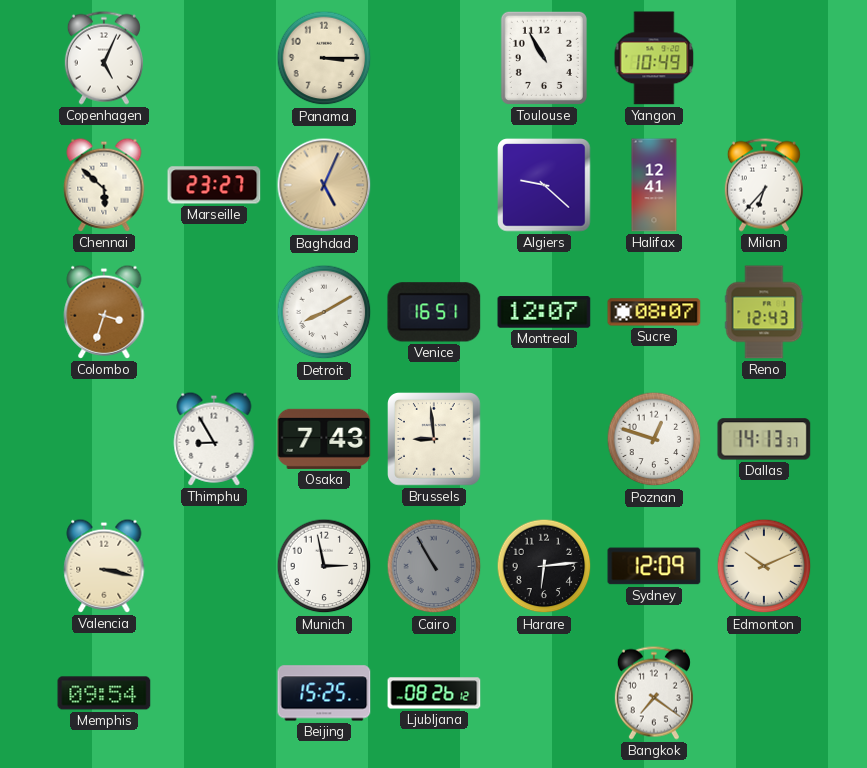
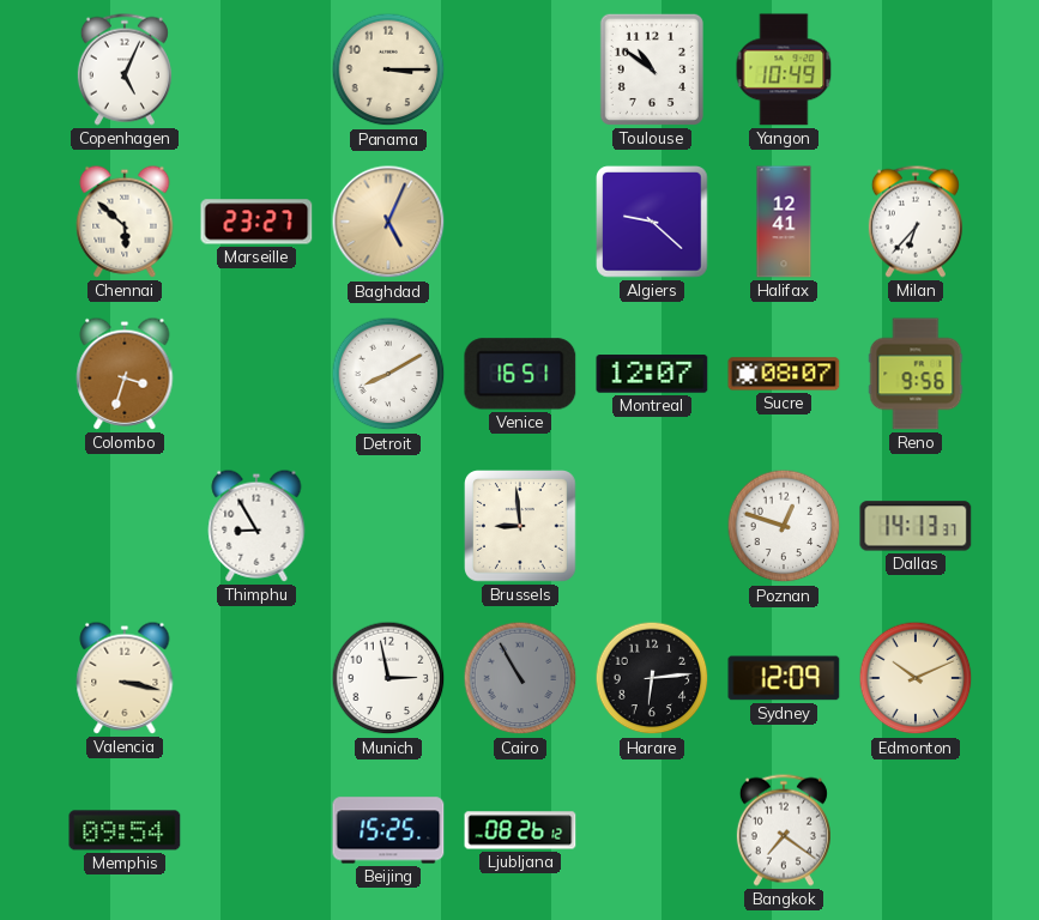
Toulouse: 10:55 -> 10:51
Reno: 12:43 -> 9:56
Osaka: 7:43 -> none
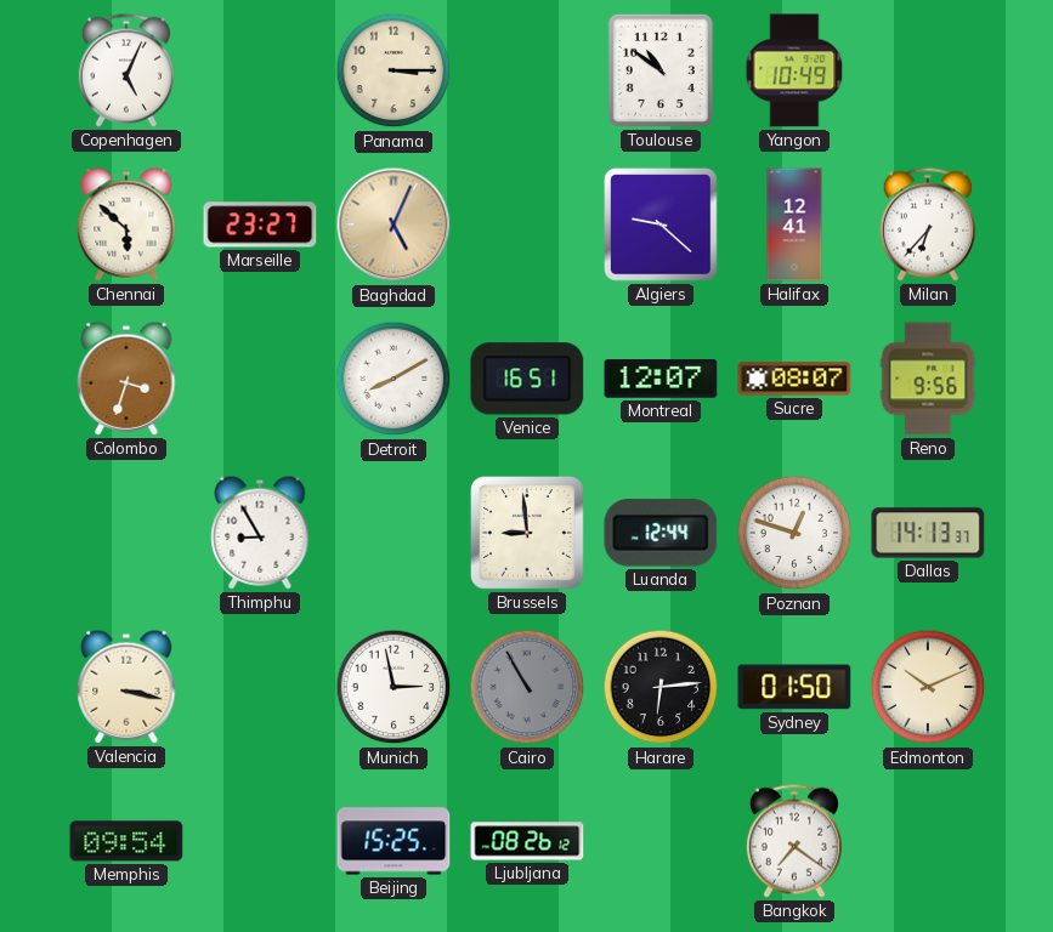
Luanda: none -> 12:44
Sydney: 12:09 -> 01:50
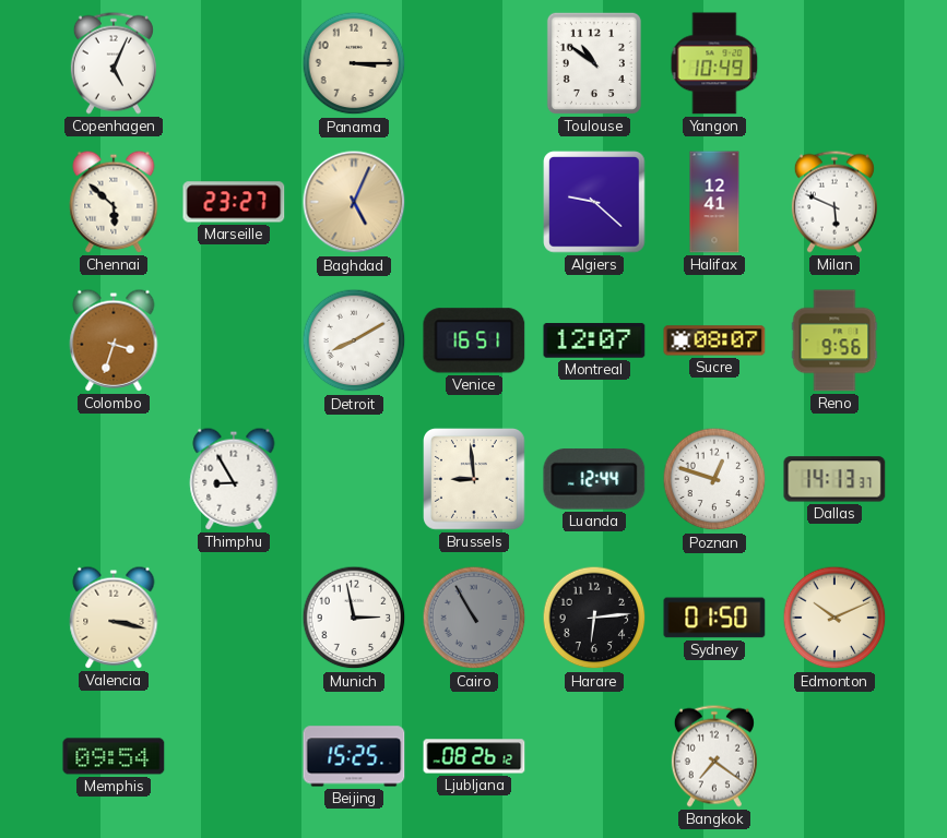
Milan: 6:37 -> 5:49
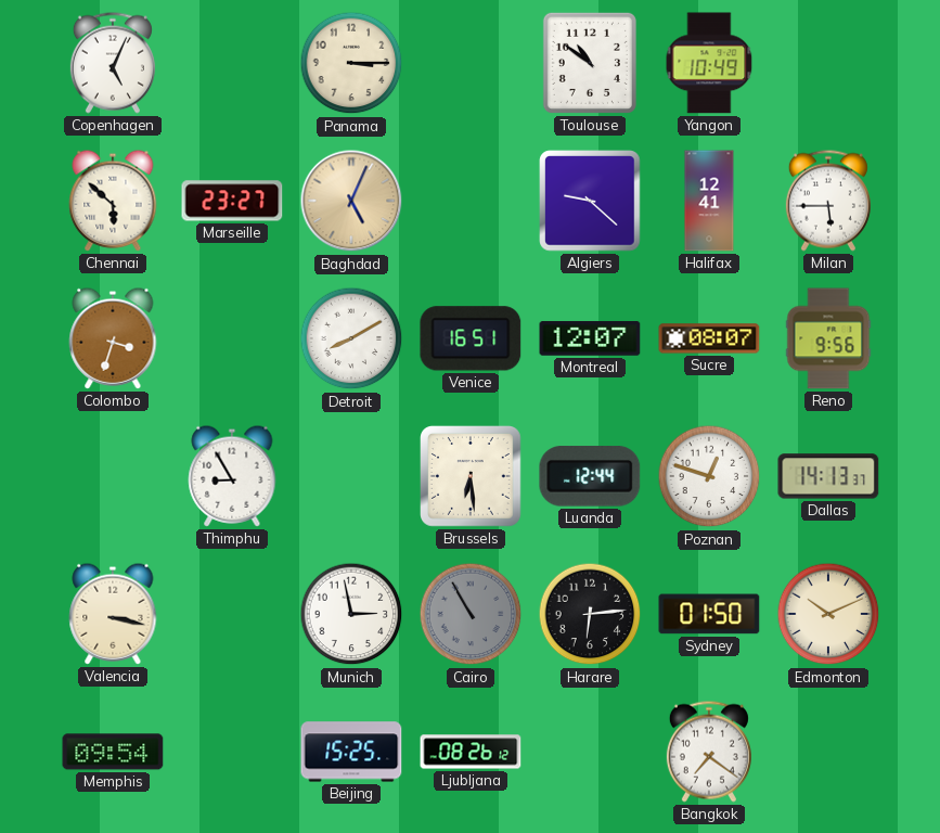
Milan: 5:49 -> 5:45
Brussels: 8:59 -> 6:29
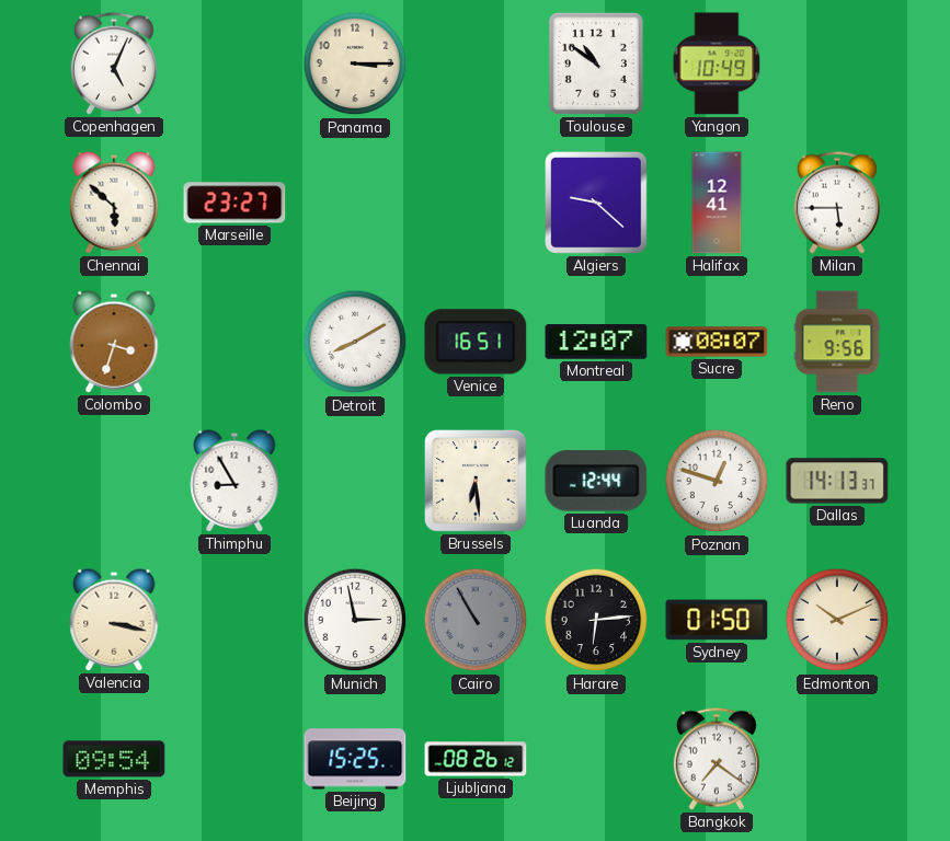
Baghdad: 5:04 -> none
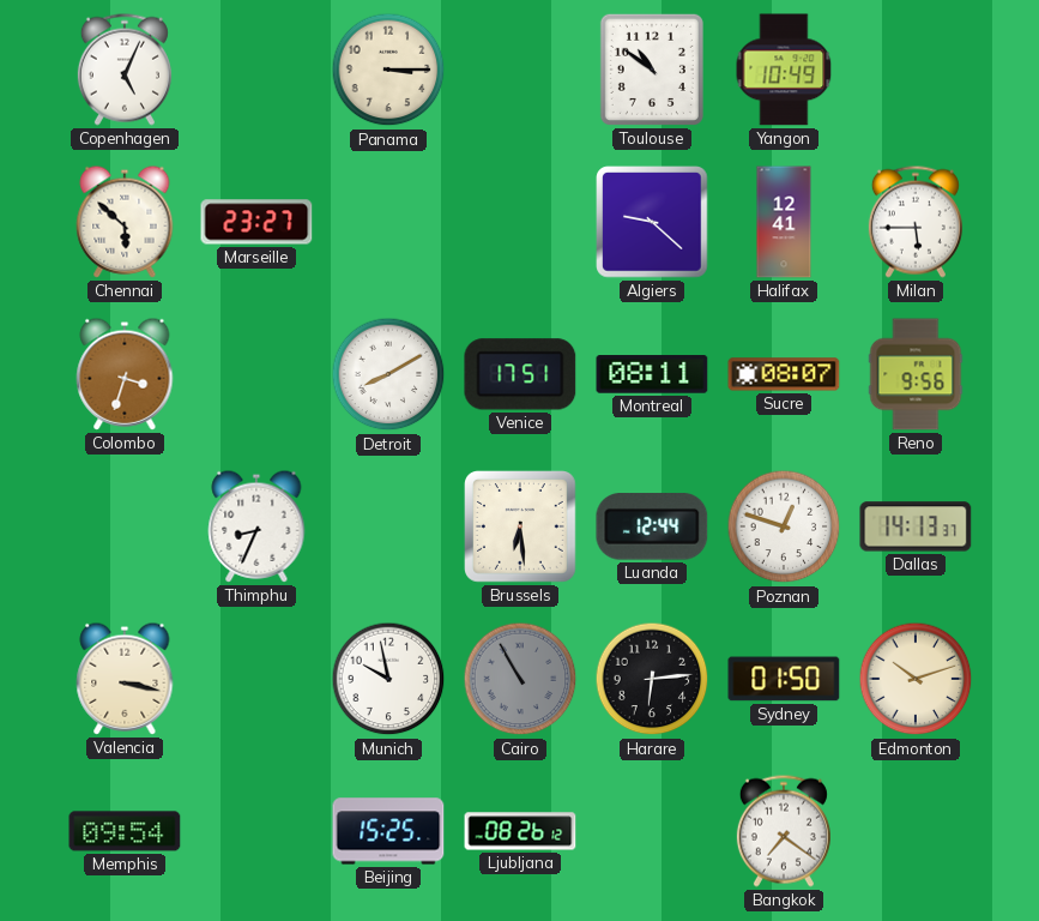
Venice: 16:51 -> 17:51
Montreal: 12:07 -> 08:11
Thimphu: 8:55 -> 8:34
Munich: 2:58 -> 9:58
Edmonton: 10:11 -> 10:12
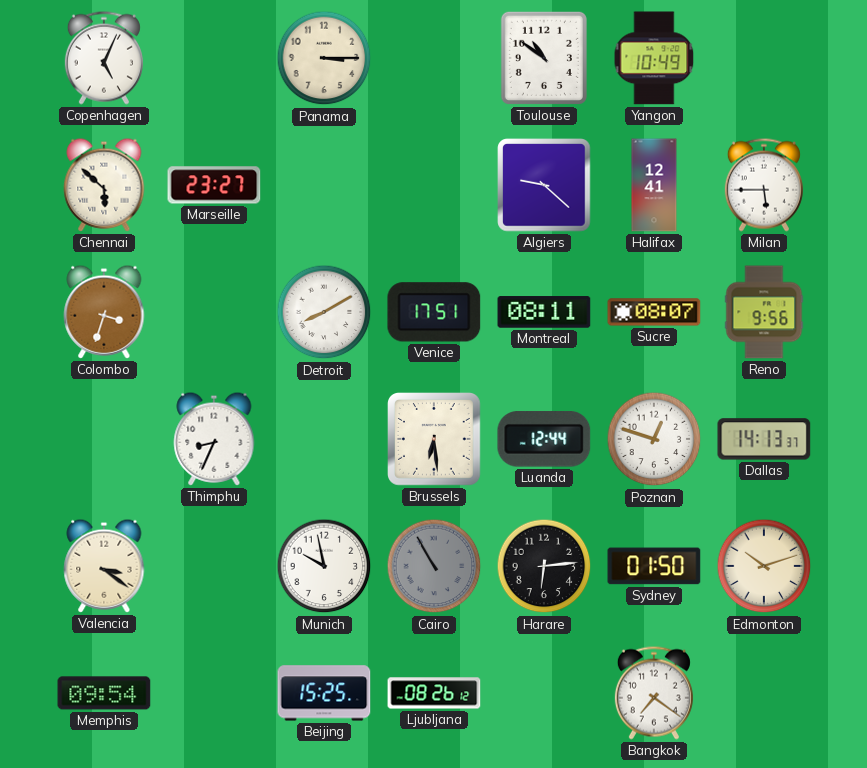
Valencia: 3:17 -> 3:21
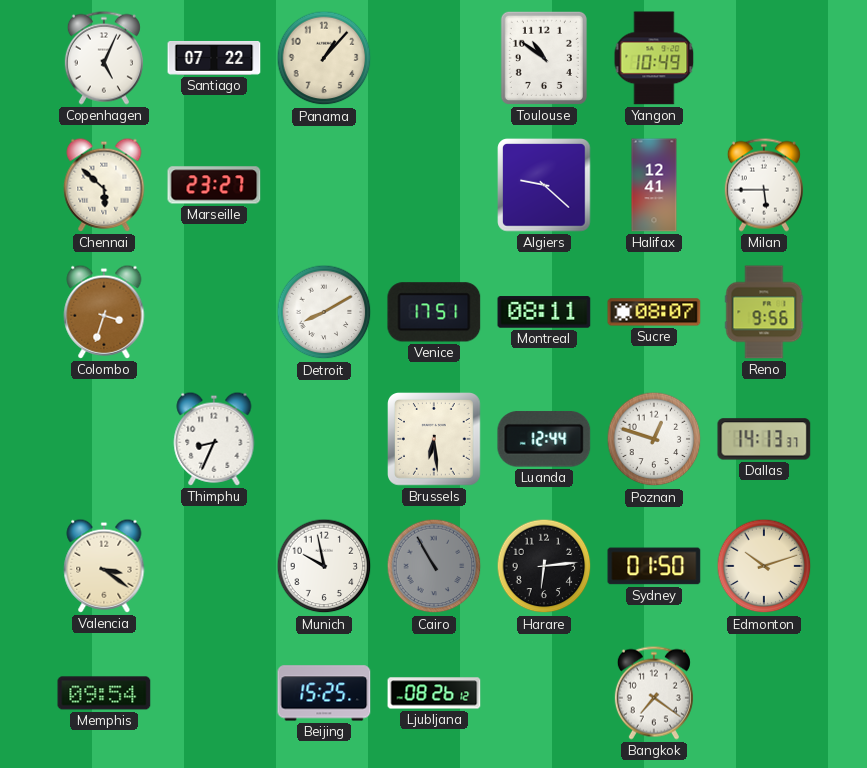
Santiago: none -> 07:22
Panama: 3:15 -> 1:07
